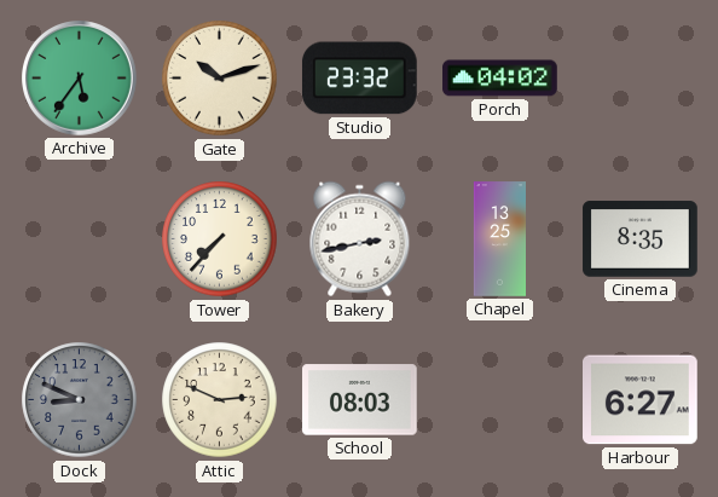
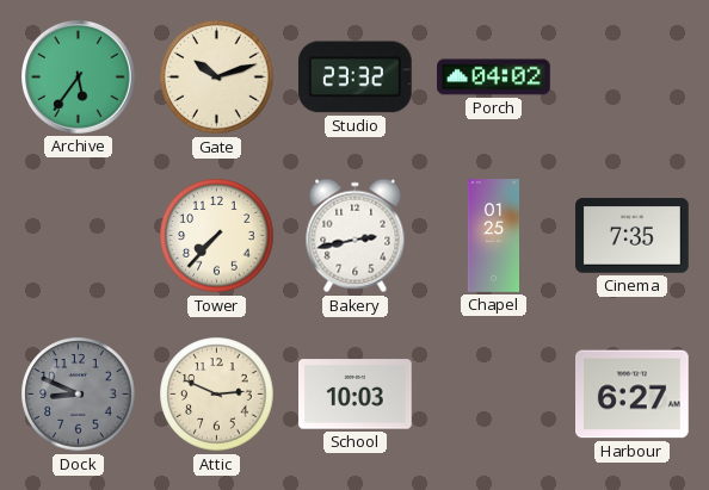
Chapel: 13:25 -> 01:25
Cinema: 8:35 -> 7:35
School: 08:03 -> 10:03
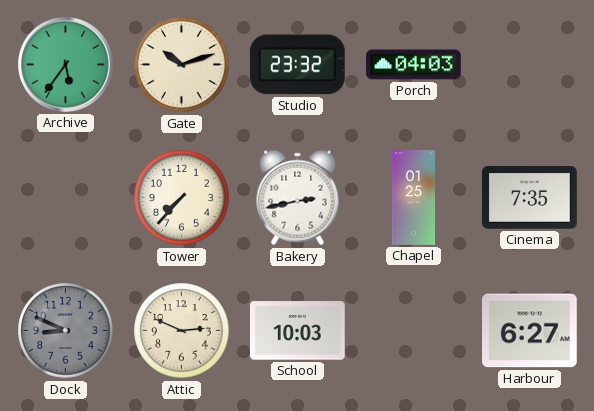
Porch: 04:02 -> 04:03
